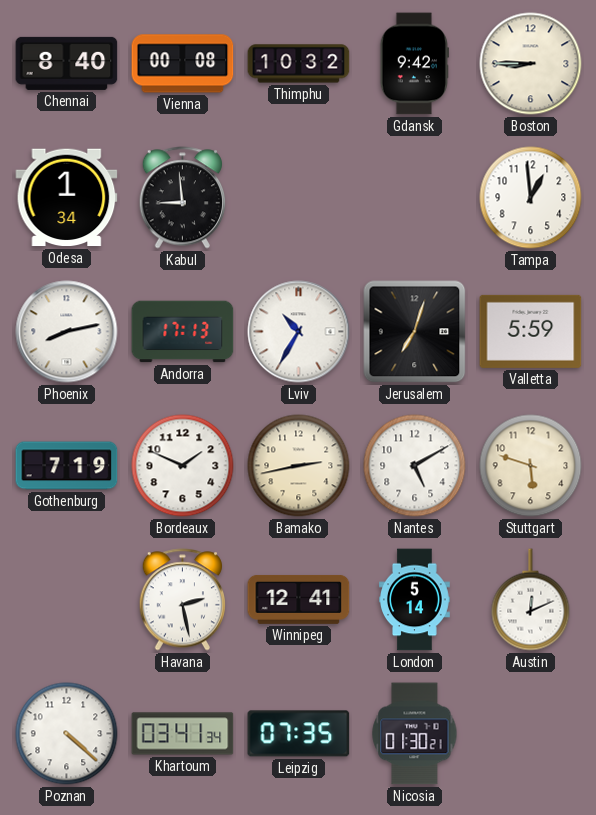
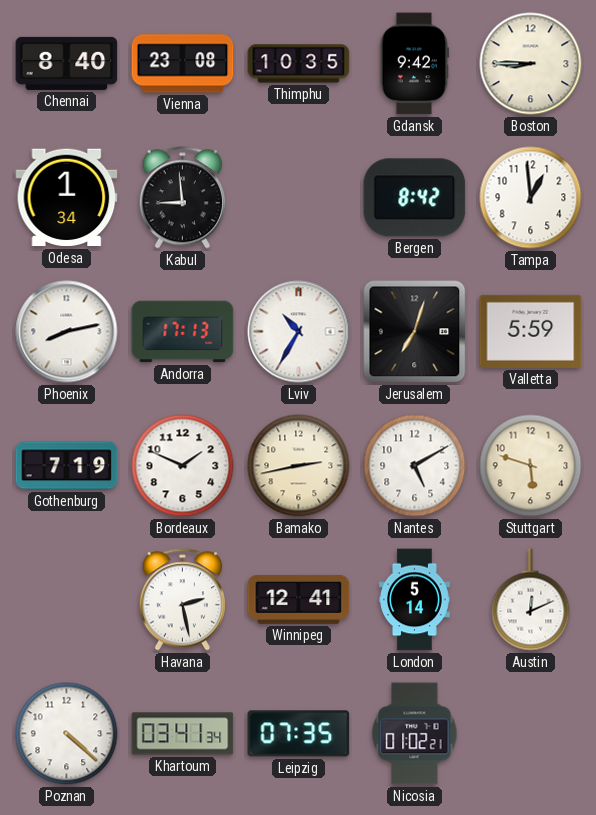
Vienna: 00:08 -> 23:08
Thimphu: 10:32 -> 10:35
Bergen: none -> 8:42
Nicosia: 01:30 -> 01:02
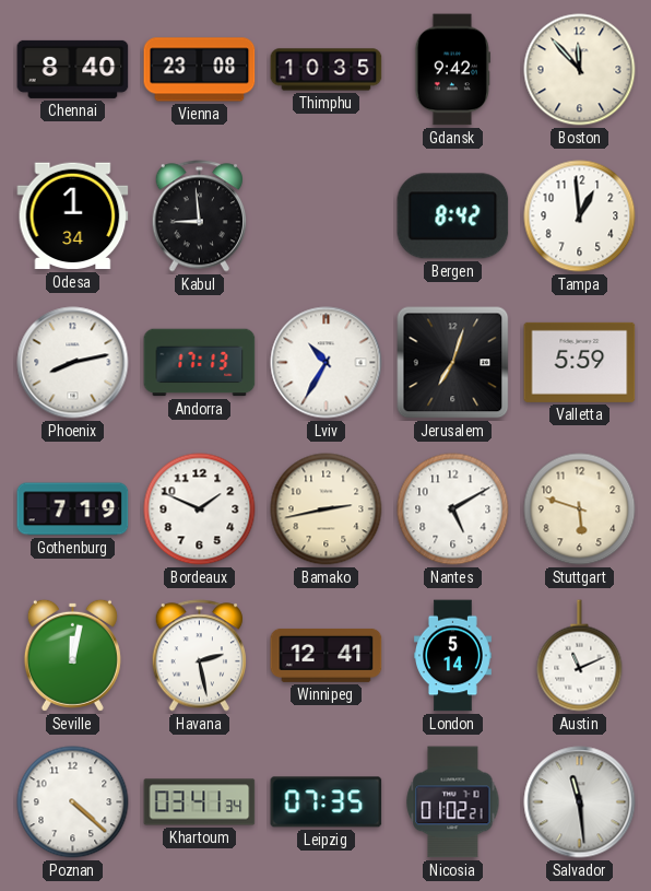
Boston: 8:45 -> 11:53
Seville: none -> 12:02
Austin: 12:11 -> 11:11
Salvador: none -> 11:29
